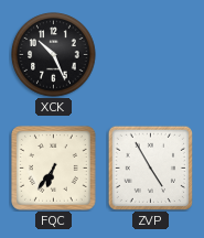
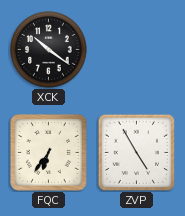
XCK: 10:26 -> 10:21
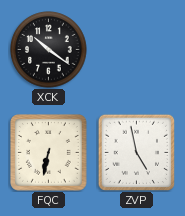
FQC: 6:36 -> 6:32
ZVP: 4:55 -> 4:58
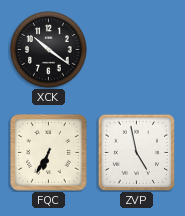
FQC: 6:32 -> 6:35
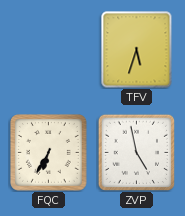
XCK: 10:21 -> none
TFV: none -> 5:33
